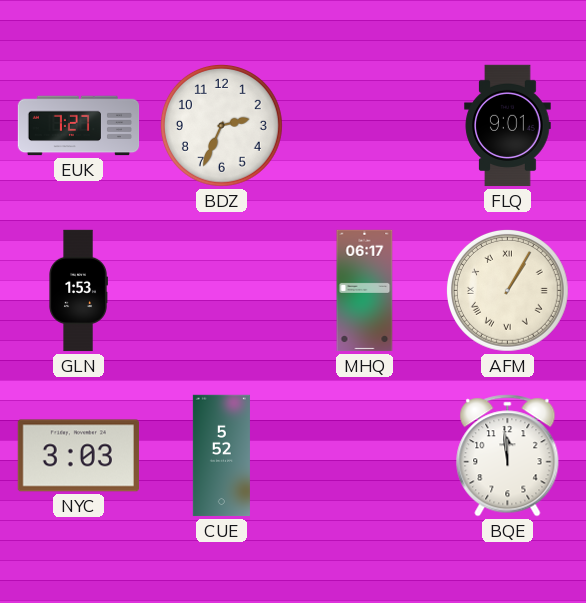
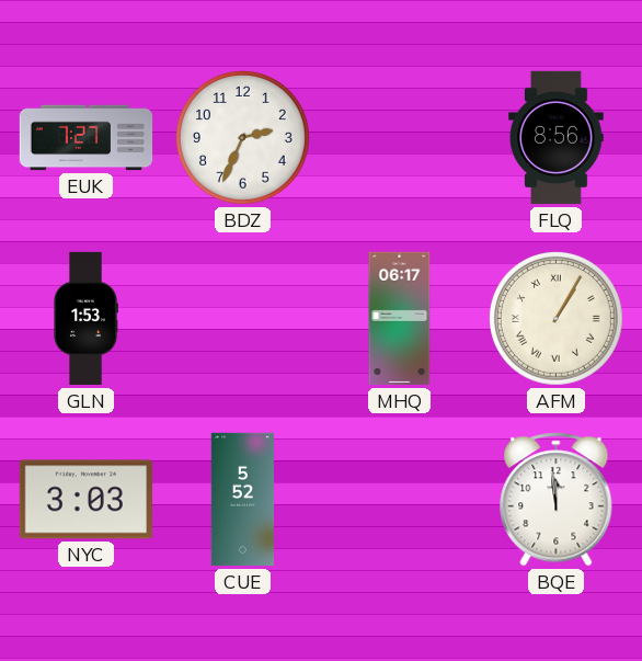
FLQ: 9:01 -> 8:56
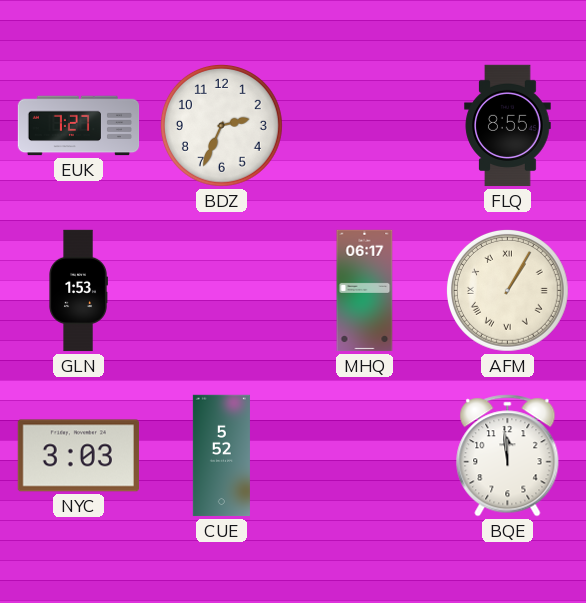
FLQ: 8:56 -> 8:55
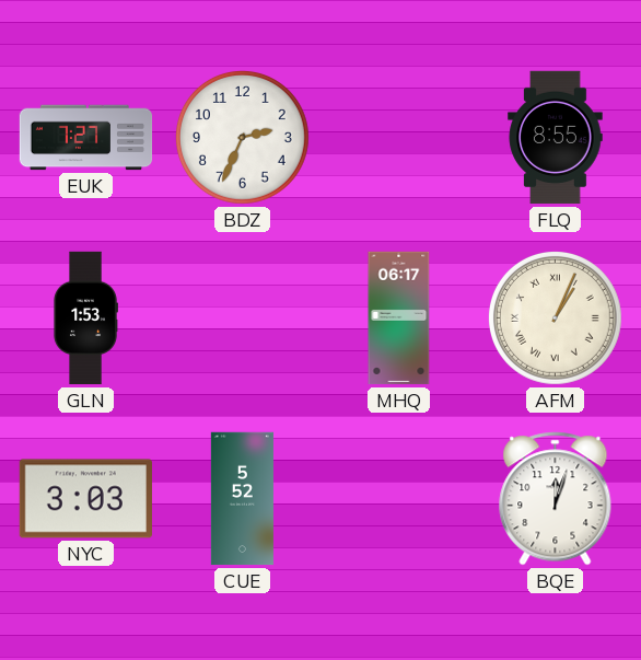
AFM: 1:05 -> 1:04
BQE: 11:59 -> 12:03
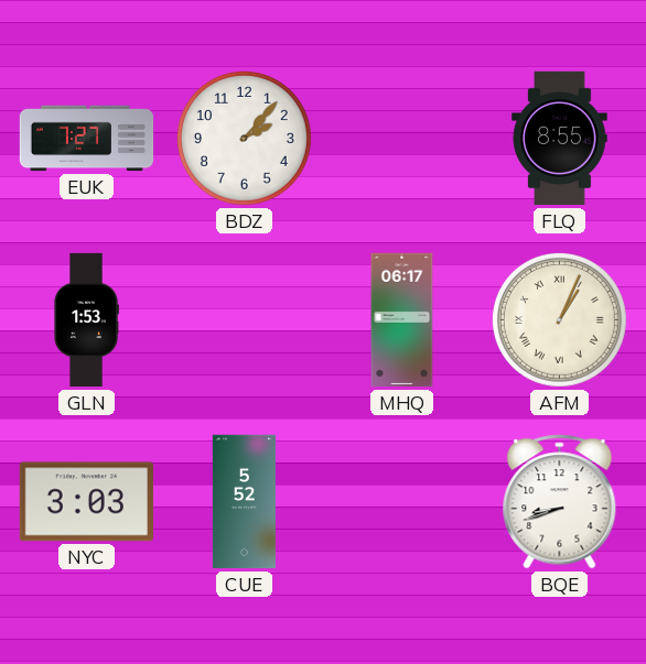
BDZ: 2:34 -> 2:07
BQE: 12:03 -> 8:42
